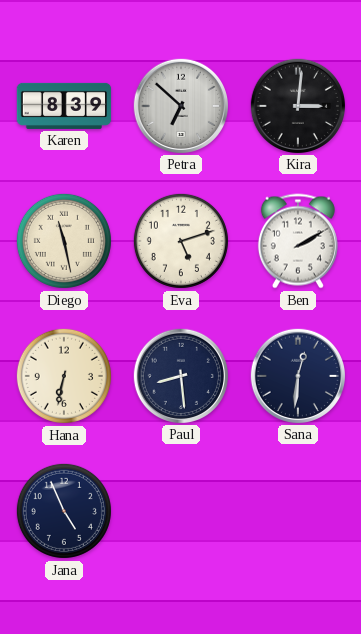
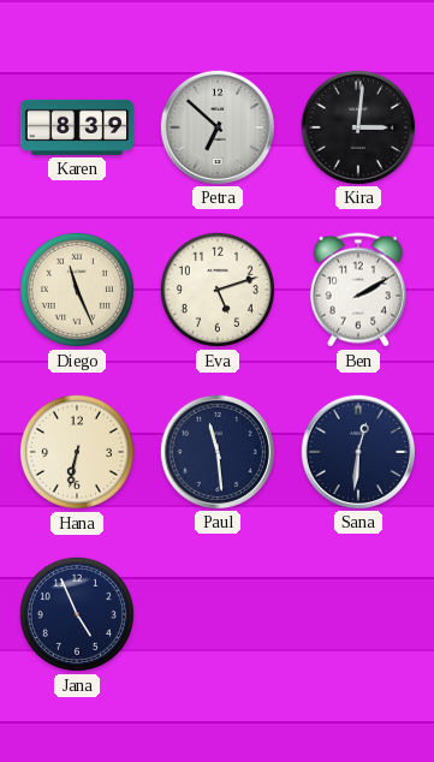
Diego: 11:28 -> 11:26
Paul: 8:29 -> 11:29
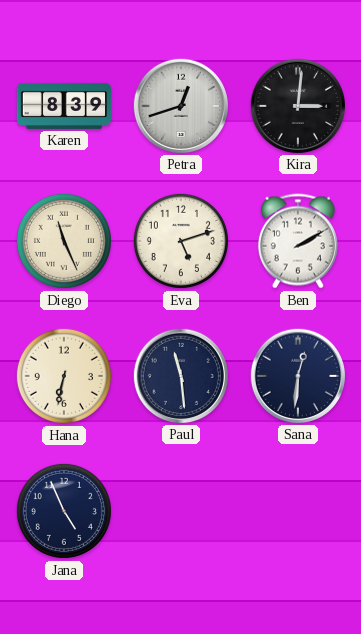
Petra: 6:52 -> 12:42
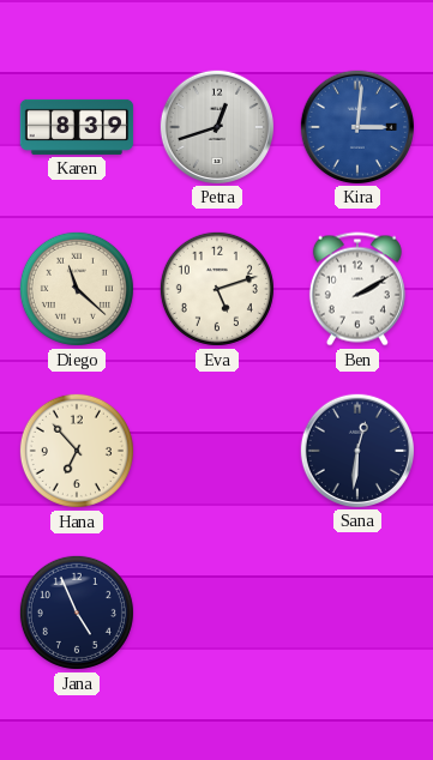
Kira dial: black -> blue
Diego: 11:26 -> 11:22
Hana: 6:32 -> 6:53
Paul: 11:29 -> none
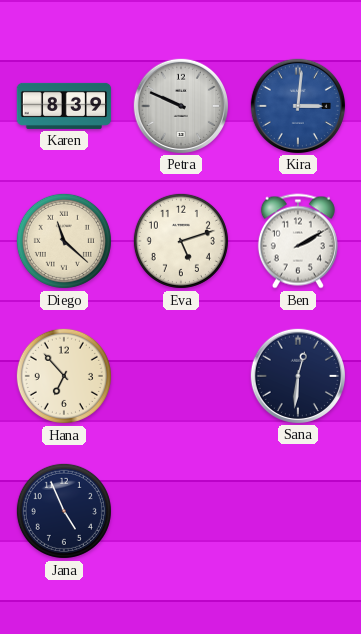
Petra: 12:42 -> 9:49
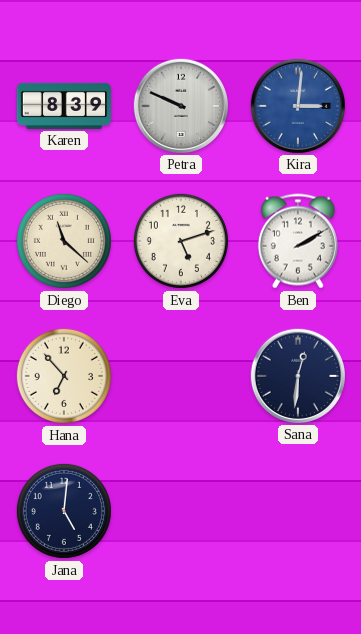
Jana: 4:56 -> 5:01
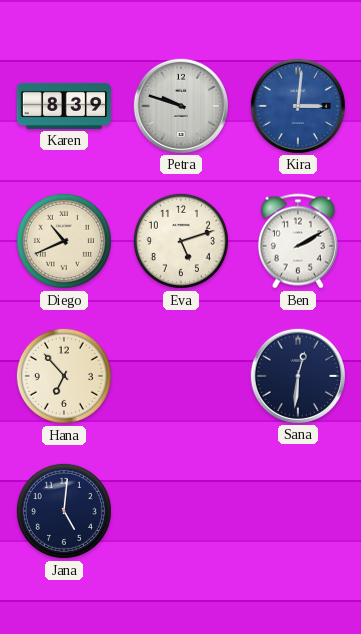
Petra: 9:49 -> 9:48
Diego: 11:22 -> 10:41
